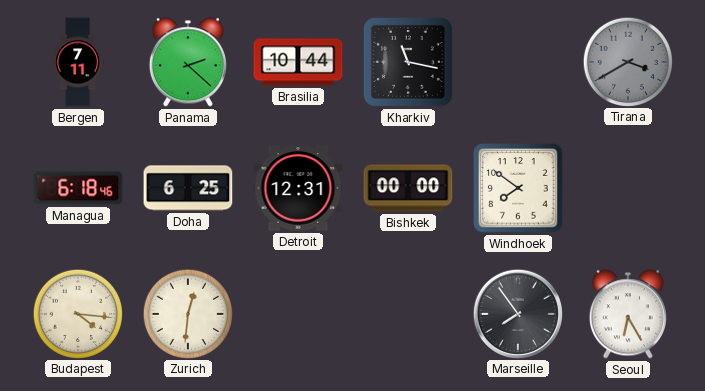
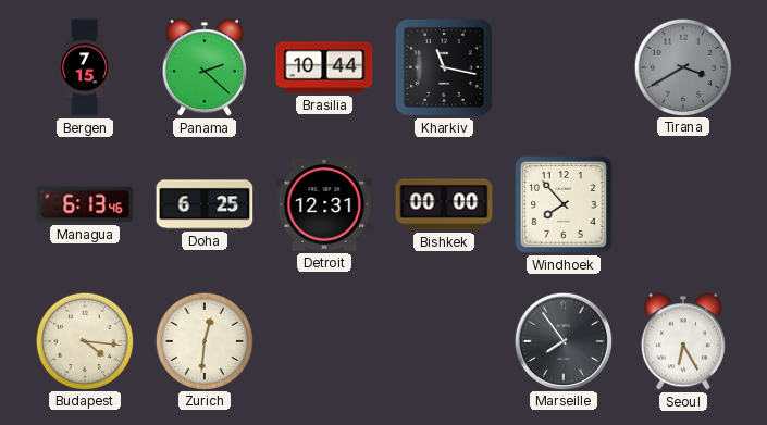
Bergen: 7:11 -> 7:15
Managua: 6:18 -> 6:13
Windhoek: 7:51 -> 7:53
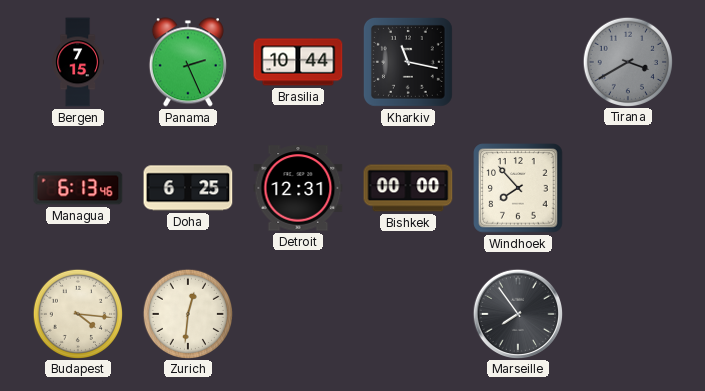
Panama: 2:22 -> 2:26
Seoul: 6:25 -> none
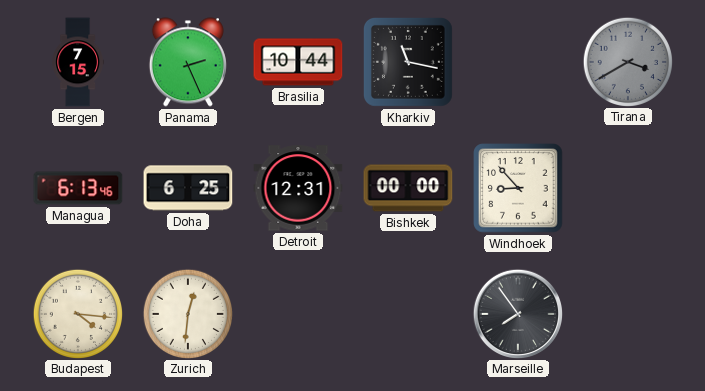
Windhoek: 7:53 -> 8:53
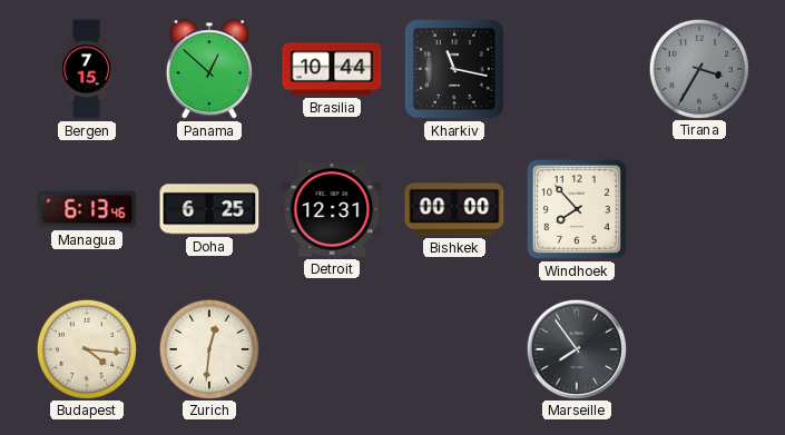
Panama: 2:26 -> 12:52
Tirana: 3:40 -> 3:35
Windhoek: 8:53 -> 7:53
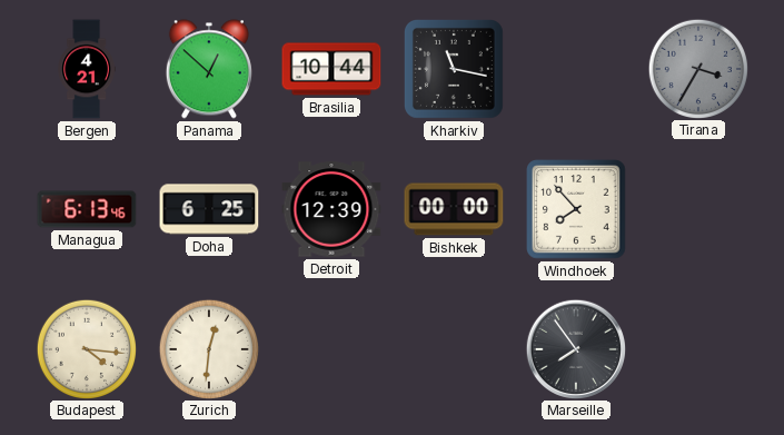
Bergen: 7:15 -> 4:21
Detroit: 12:31 -> 12:39
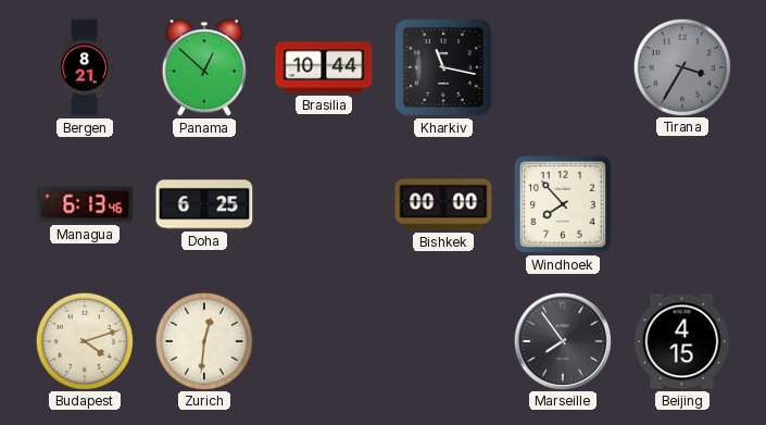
Bergen: 4:21 -> 8:21
Detroit: 12:39 -> none
Budapest: 4:16 -> 4:12
Beijing: none -> 4:15
